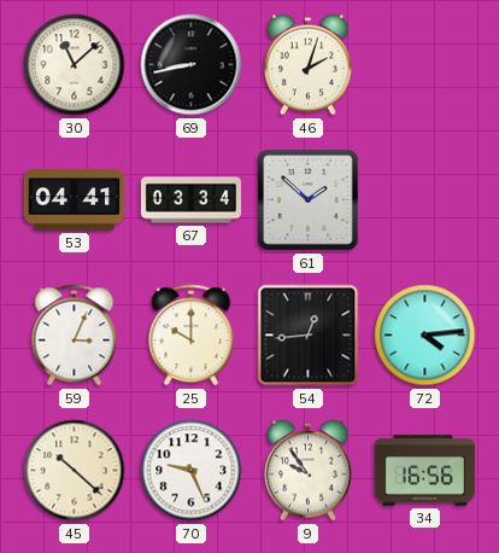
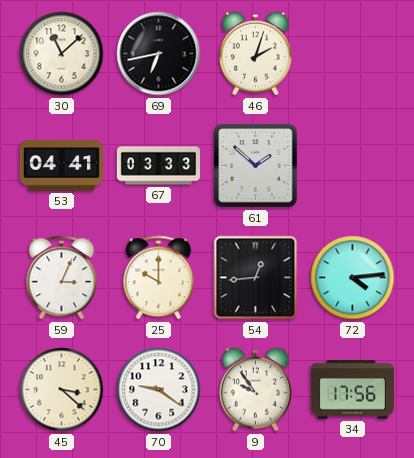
69: 8:43 -> 6:43
67: 03:34 -> 03:33
45: 10:22 -> 3:22
70: 9:26 -> 9:21
34: 16:56 -> 17:56
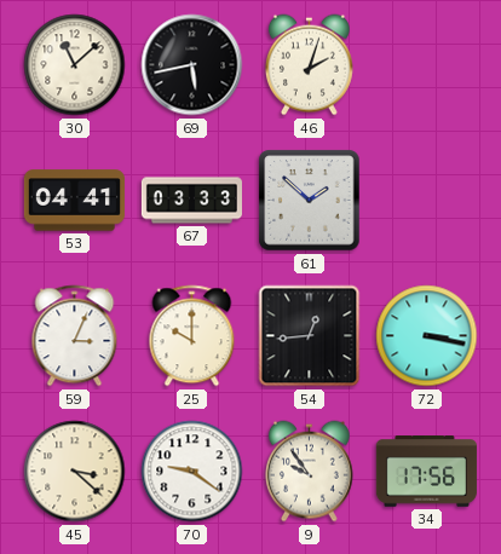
69: 6:43 -> 5:43
72: 4:14 -> 3:17
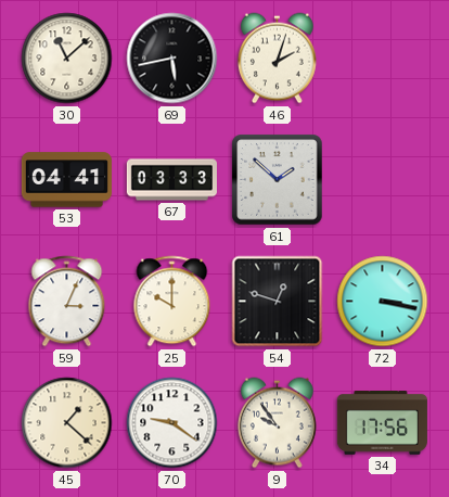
54: 12:44 -> 12:48
45: 3:22 -> 1:22
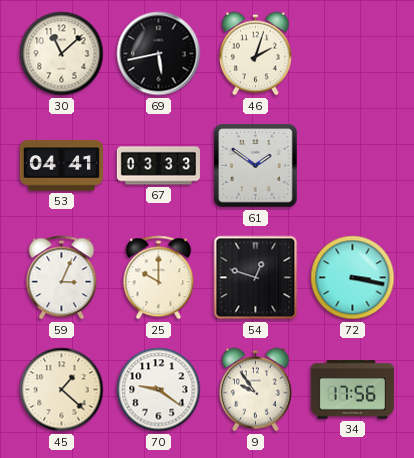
61: 1:52 -> 1:51
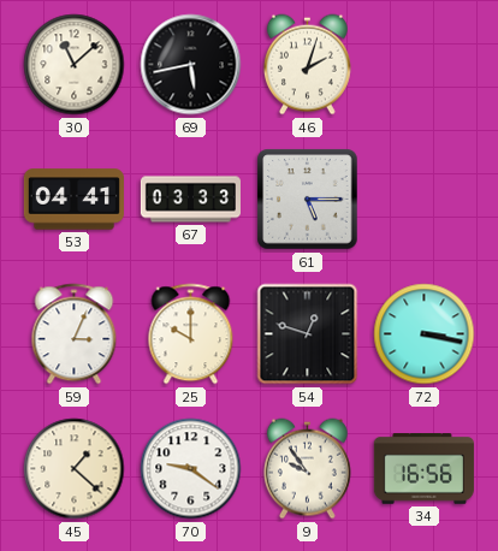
61: 1:51 -> 5:15
34: 17:56 -> 16:56
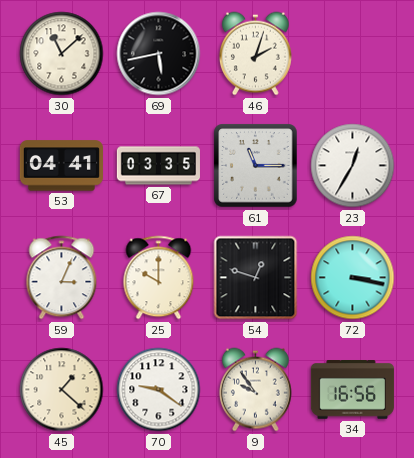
67: 03:33 -> 03:35
61: 5:15 -> 11:15
23: none -> 12:35
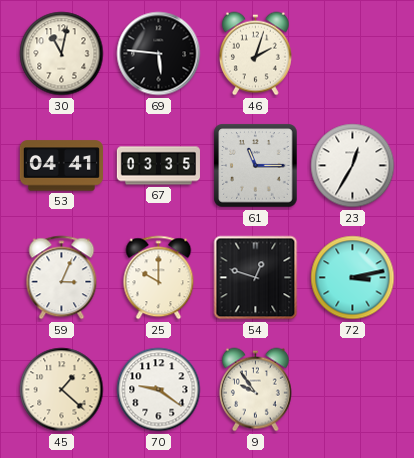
30: 11:08 -> 11:02
69: 5:43 -> 5:46
72: 3:17 -> 3:13
34: 16:56 -> none
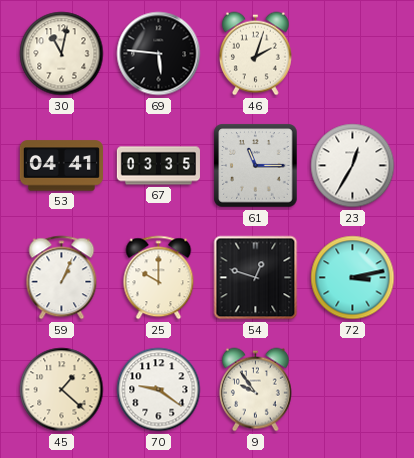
59: 3:04 -> 1:04
